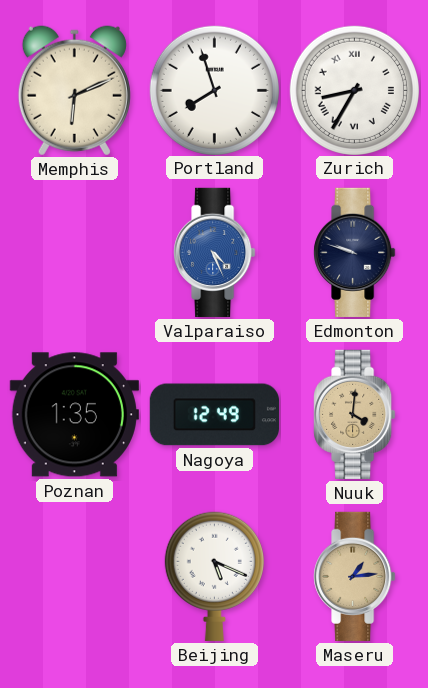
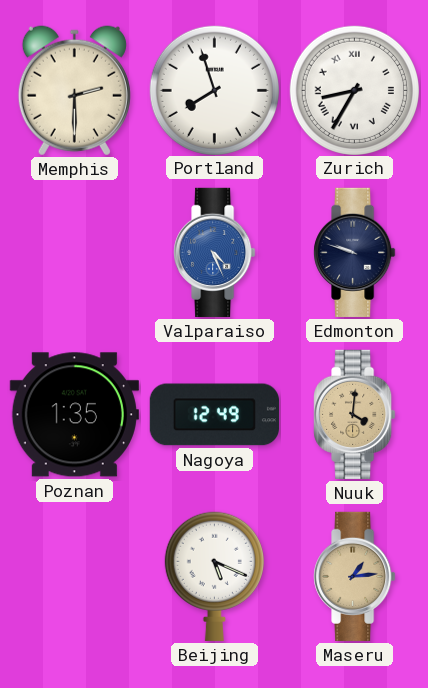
Memphis: 6:11 -> 2:30
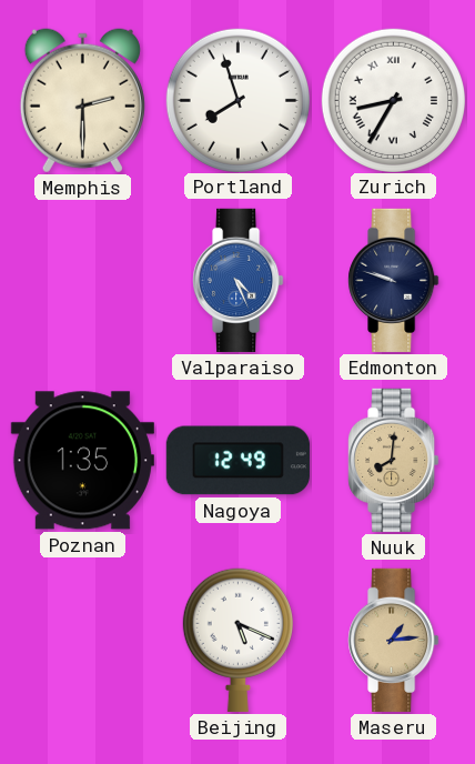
Nuuk: 4:01 -> 8:01
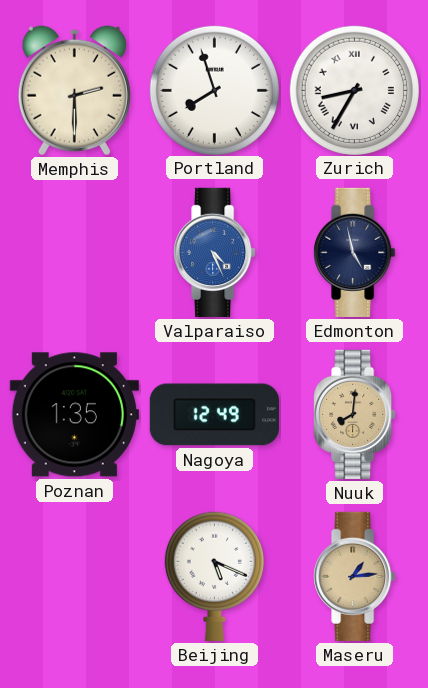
Edmonton: 9:48 -> 4:58
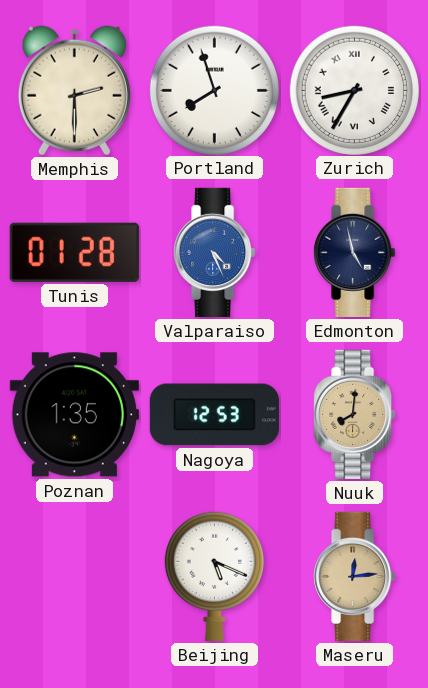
Tunis: none -> 01:28
Nagoya: 12:49 -> 12:53
Maseru: 1:14 -> 12:14
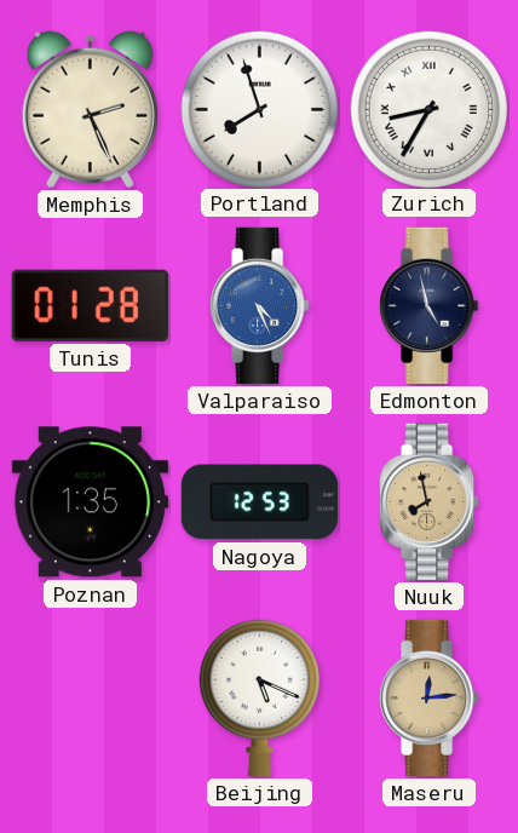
Memphis: 2:30 -> 2:26
Nuuk: 8:01 -> 7:58
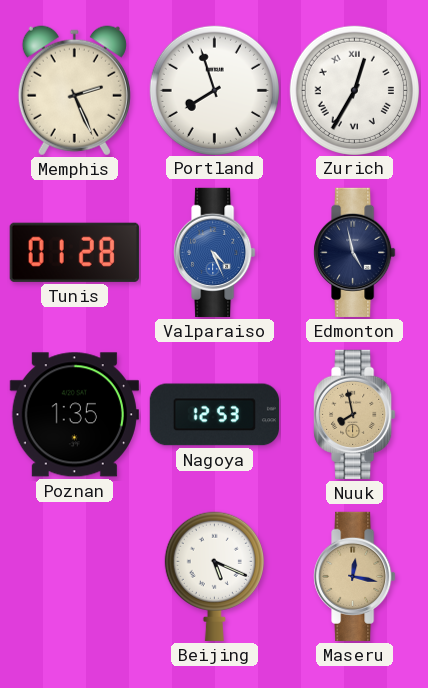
Zurich: 8:35 -> 12:35
Maseru: 12:14 -> 12:17
